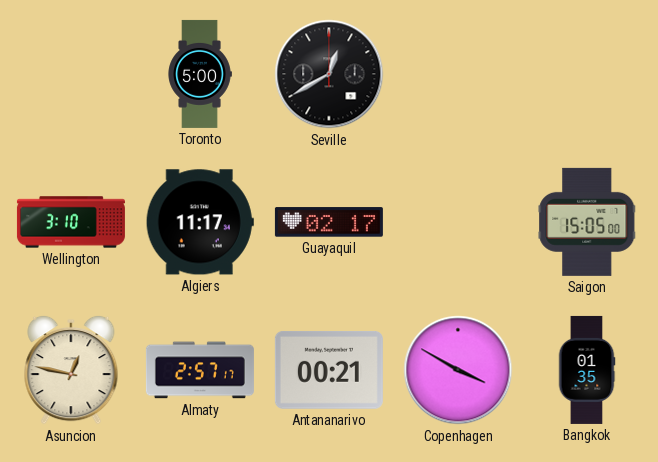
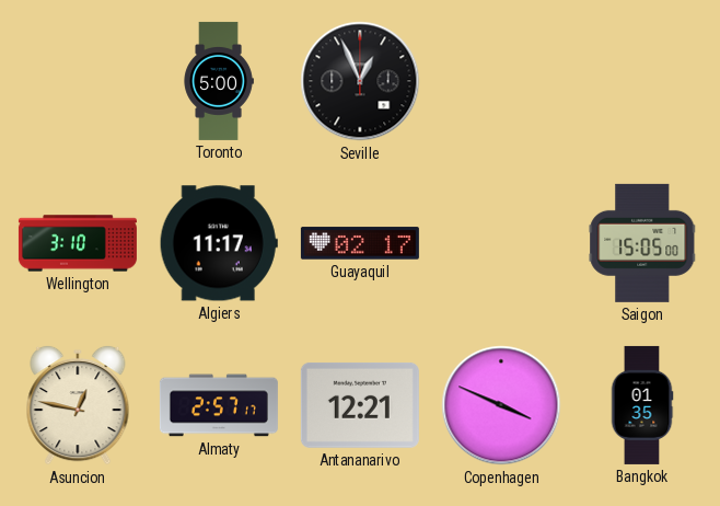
Seville: 12:40 -> 12:56
Antananarivo: 00:21 -> 12:21
Copenhagen: 3:50 -> 3:49
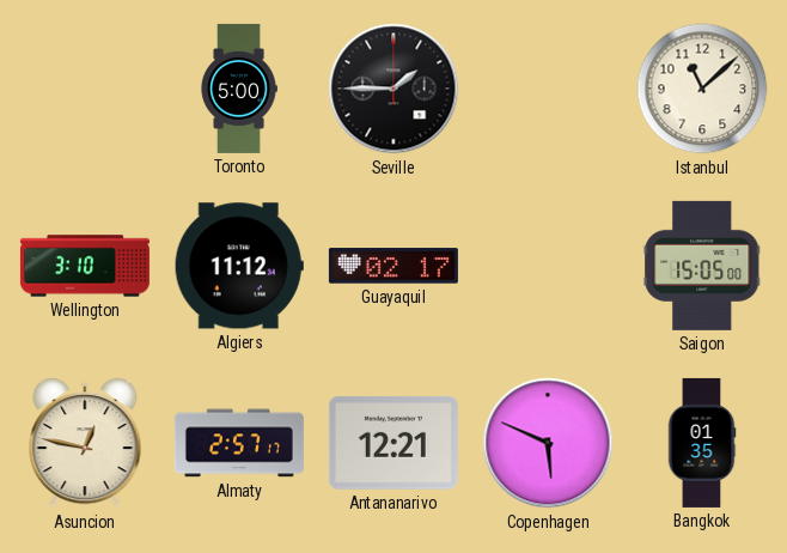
Seville: 12:56 -> 1:45
Istanbul: none -> 11:08
Algiers: 11:17 -> 11:12
Copenhagen: 3:49 -> 5:49
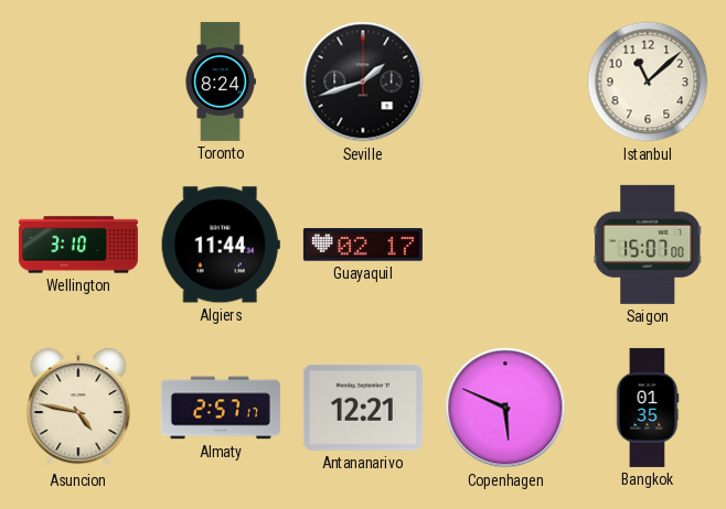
Toronto: 5:00 -> 8:24
Seville: 1:45 -> 1:42
Algiers: 11:12 -> 11:44
Saigon: 15:05 -> 15:07
Asuncion: 12:47 -> 4:47
